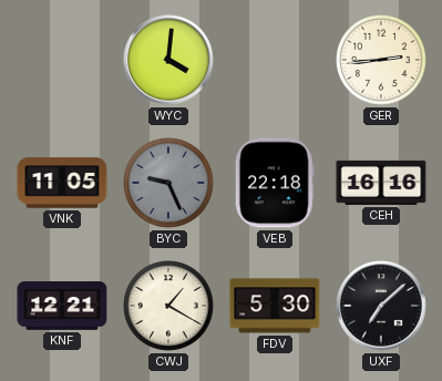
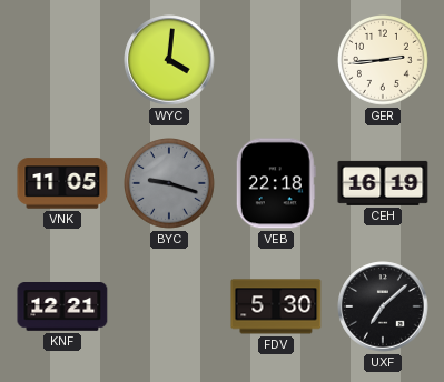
BYC: 9:26 -> 9:18
CEH: 16:16 -> 16:19
CWJ: 1:20 -> none
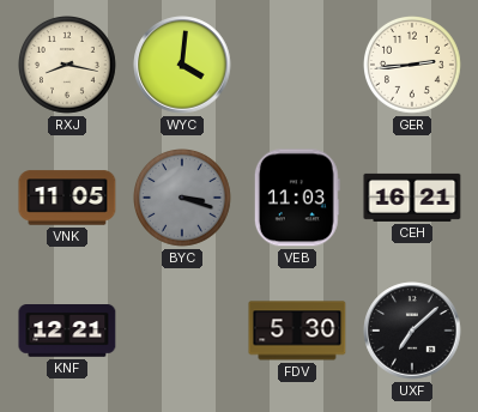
RXJ: none -> 8:17
BYC: 9:18 -> 3:18
VEB: 22:18 -> 11:03
CEH: 16:19 -> 16:21
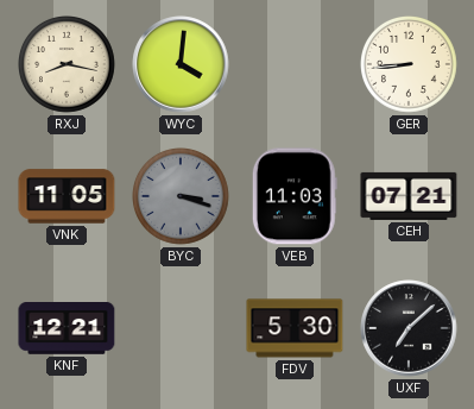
GER: 2:44 -> 8:44
CEH: 16:21 -> 07:21
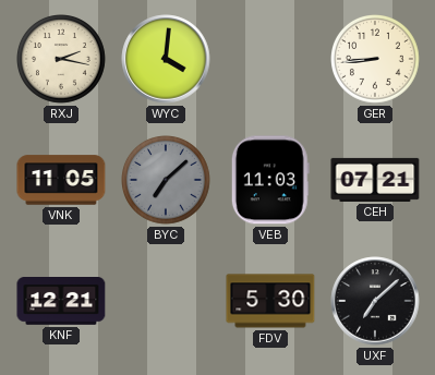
RXJ: 8:17 -> 2:17
BYC: 3:18 -> 7:08
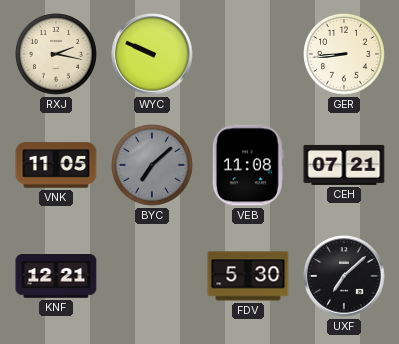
WYC: 4:01 -> 9:49
VEB: 11:03 -> 11:08
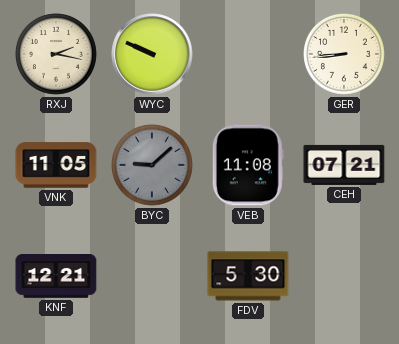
BYC: 7:08 -> 9:08
UXF: 7:08 -> none
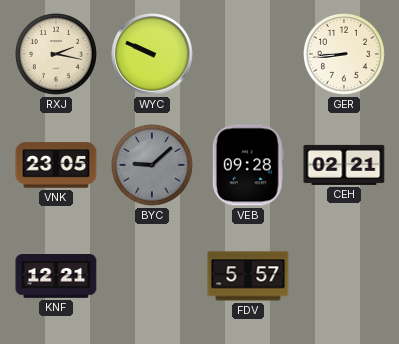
VNK: 11:05 -> 23:05
VEB: 11:08 -> 09:28
CEH: 07:21 -> 02:21
FDV: 5:30 -> 5:57
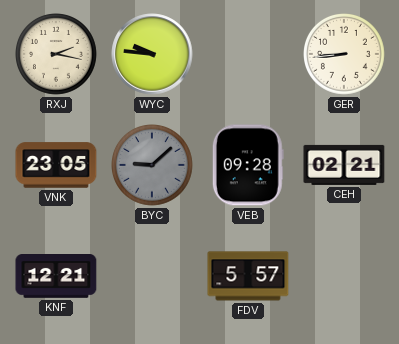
WYC: 9:49 -> 9:46
